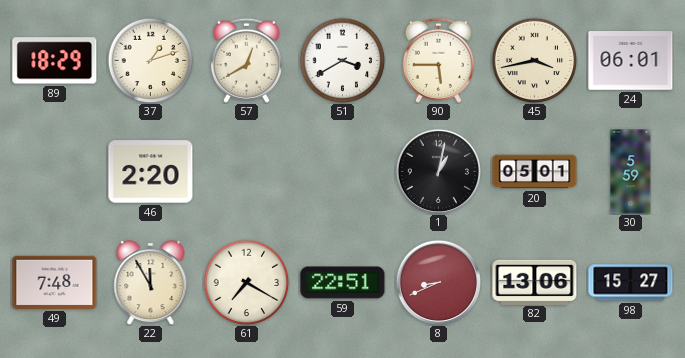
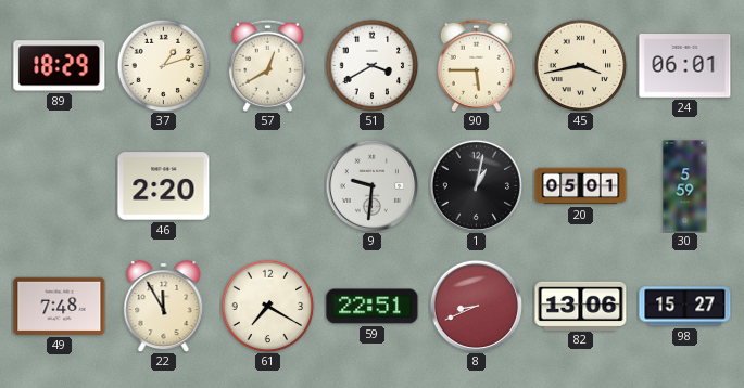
9: none -> 9:31
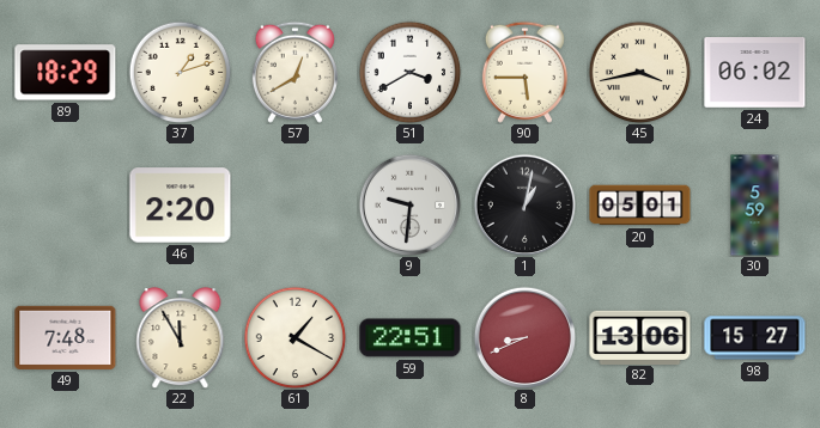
24: 06:01 -> 06:02
61: 7:20 -> 1:20
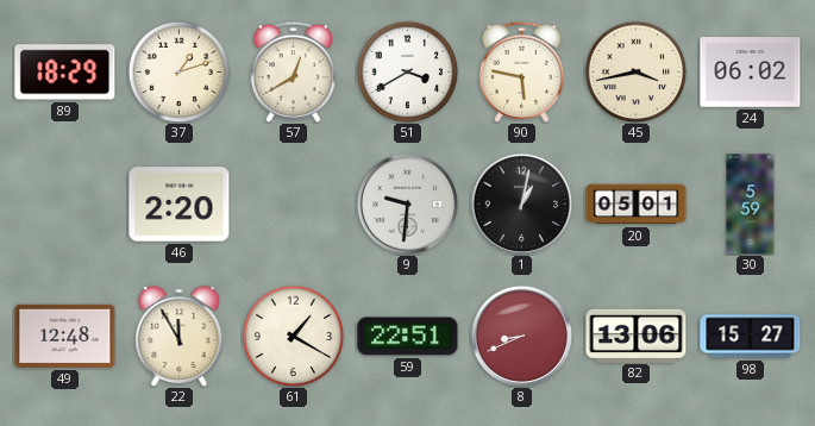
90: 5:45 -> 5:47
49: 7:48 -> 12:48
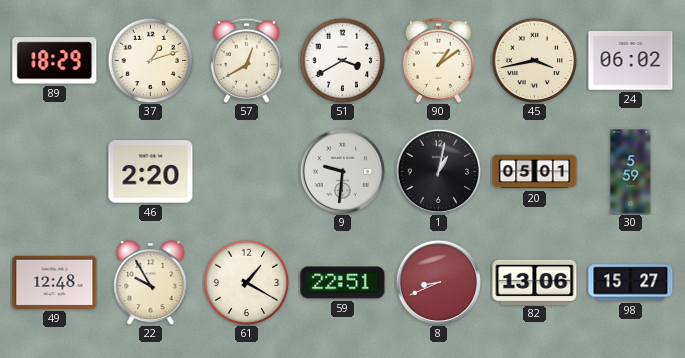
90: 5:47 -> 1:09
22: 11:55 -> 9:55
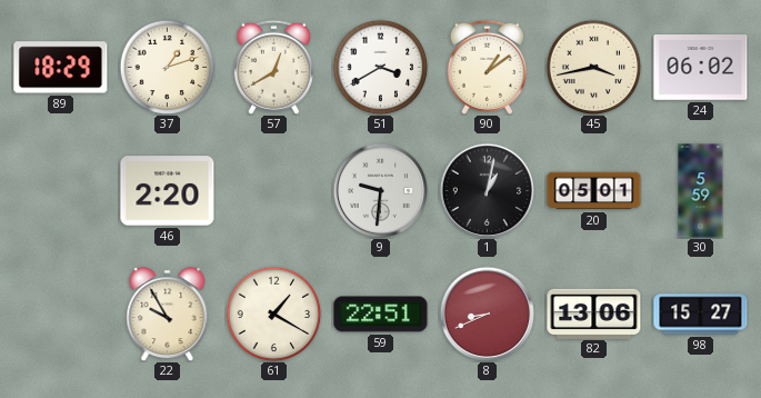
49: 12:48 -> none
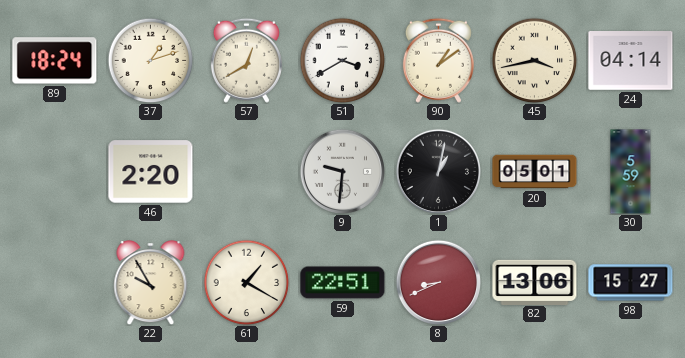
89: 18:29 -> 18:24
24: 06:02 -> 04:14
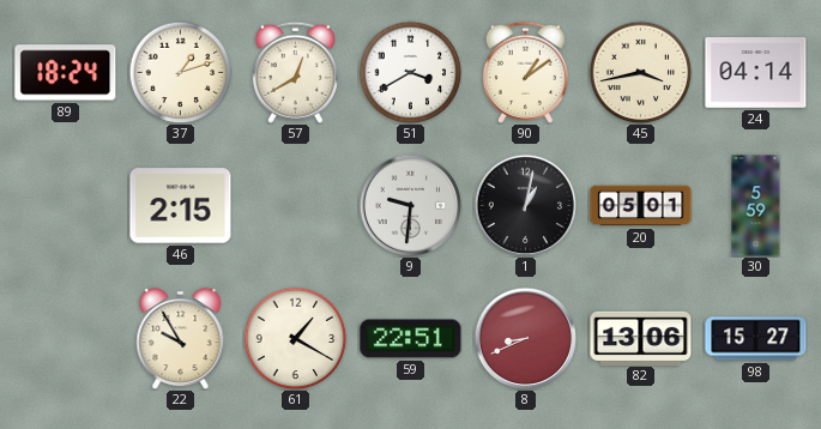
46: 2:20 -> 2:15
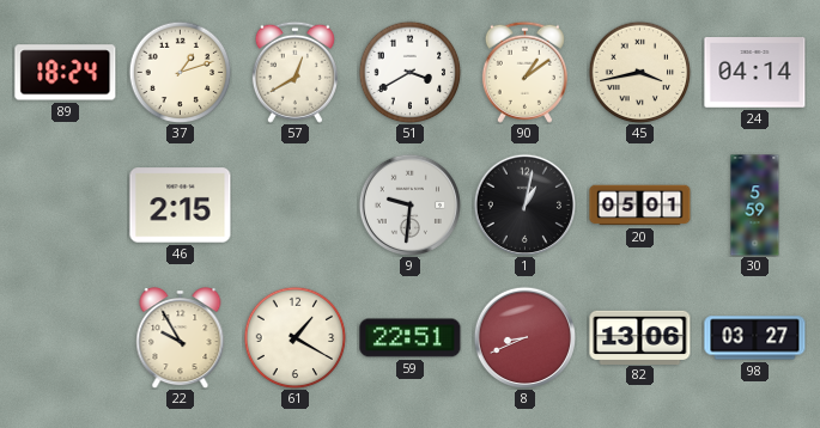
98: 15:27 -> 03:27
